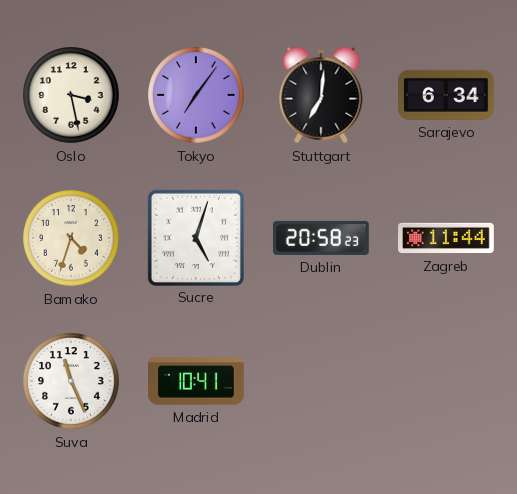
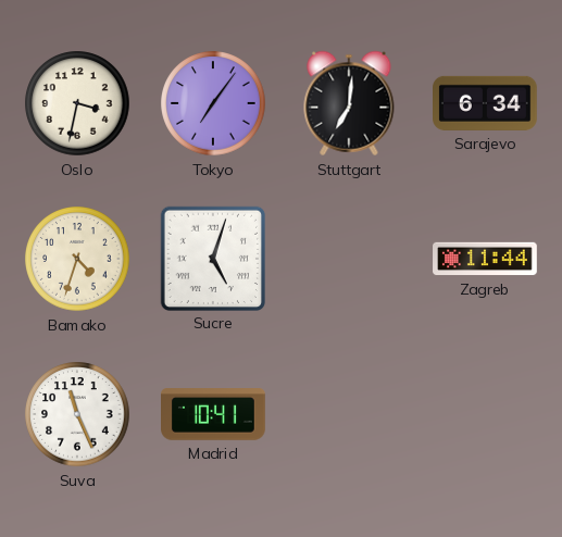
Oslo: 3:28 -> 3:32
Dublin: 20:58 -> none
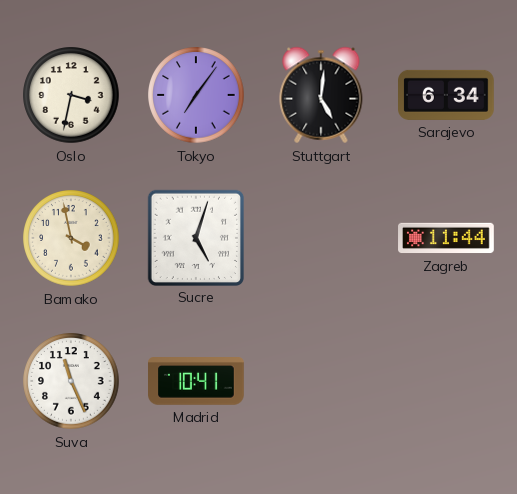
Stuttgart: 7:01 -> 5:01
Bamako: 4:33 -> 3:58
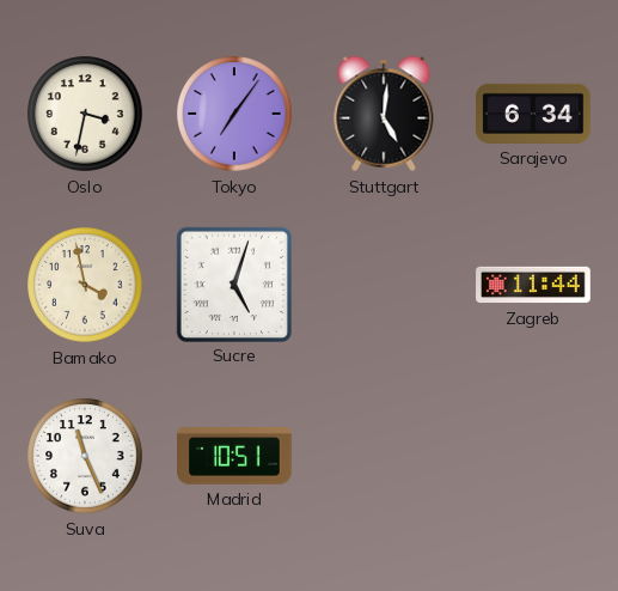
Madrid: 10:41 -> 10:51
